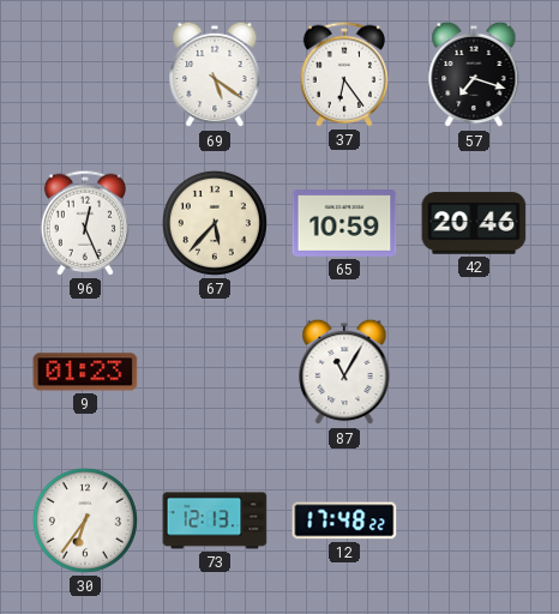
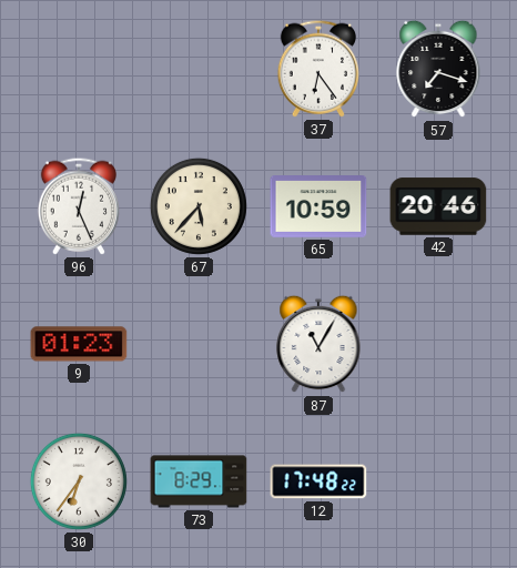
69: 5:21 -> none
73: 12:13 -> 8:29
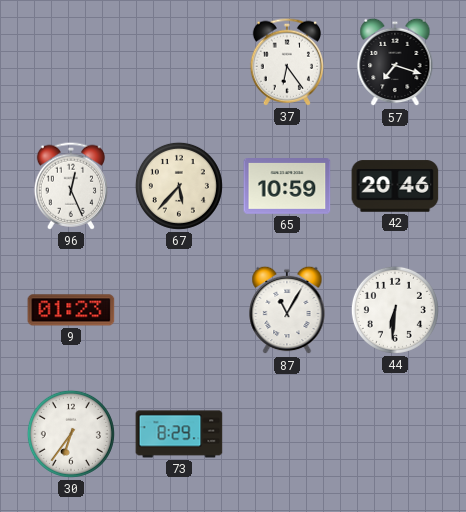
44: none -> 6:31
12: 17:48 -> none
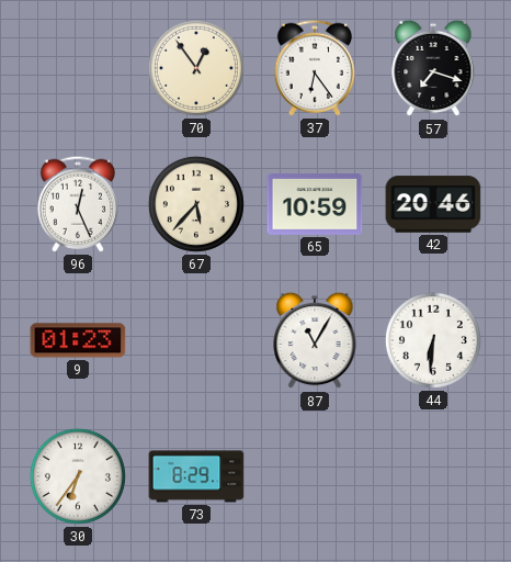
70: none -> 12:54
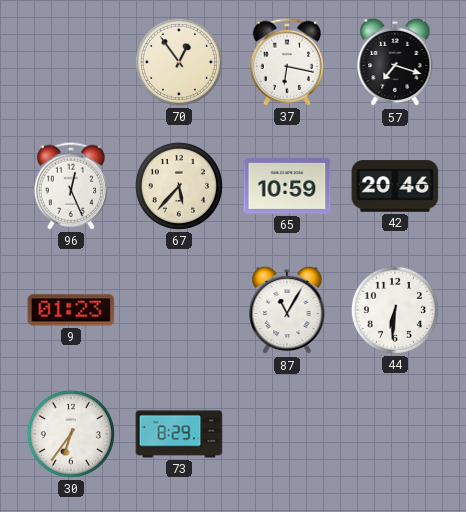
37: 6:24 -> 6:17
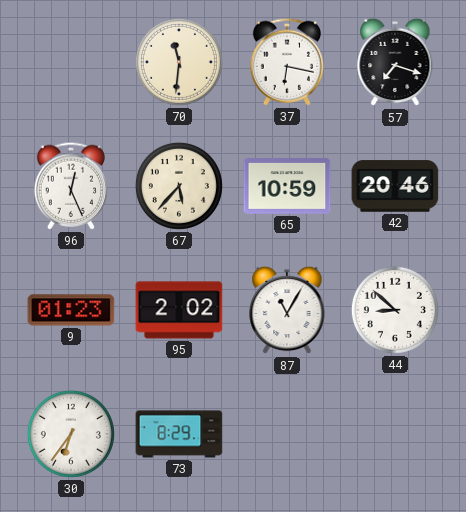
70: 12:54 -> 11:31
95: none -> 2:02
44: 6:31 -> 8:52
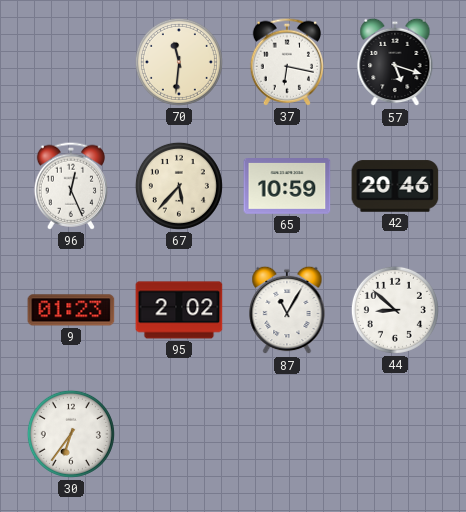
57: 7:18 -> 5:18
73: 8:29 -> none
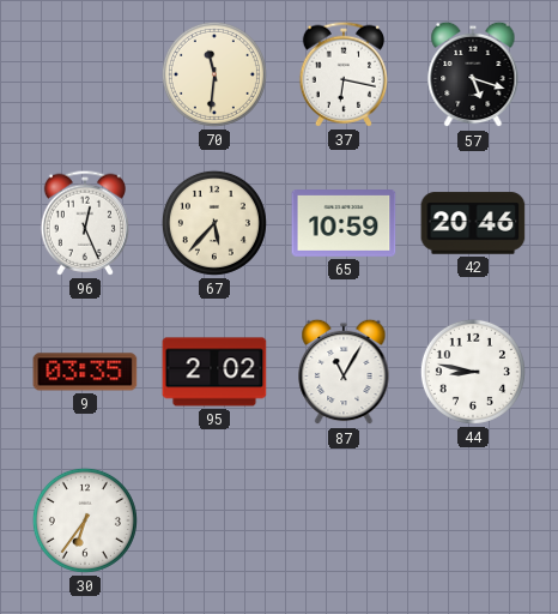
9: 01:23 -> 03:35
44: 8:52 -> 8:47
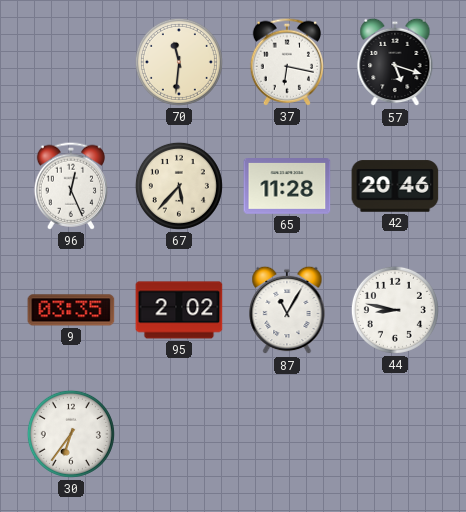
65: 10:59 -> 11:28
